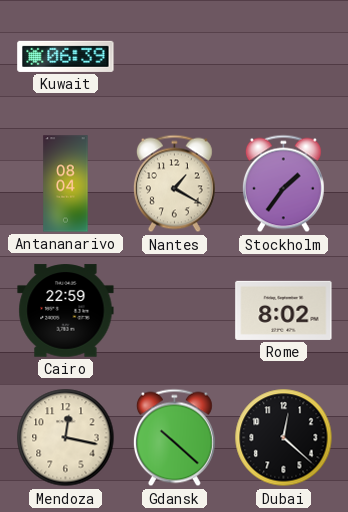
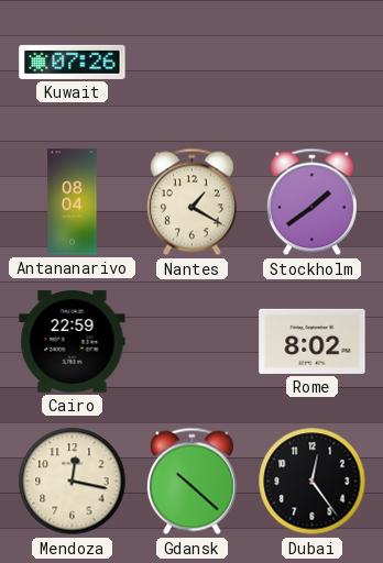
Kuwait: 06:39 -> 07:26
Stockholm: 1:36 -> 1:39
Dubai: 12:22 -> 12:24
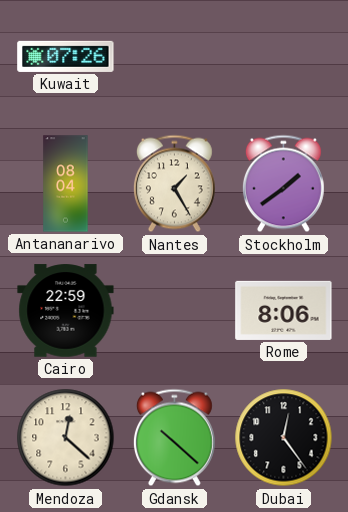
Nantes: 1:20 -> 1:25
Rome: 8:02 -> 8:06
Mendoza: 12:17 -> 12:22
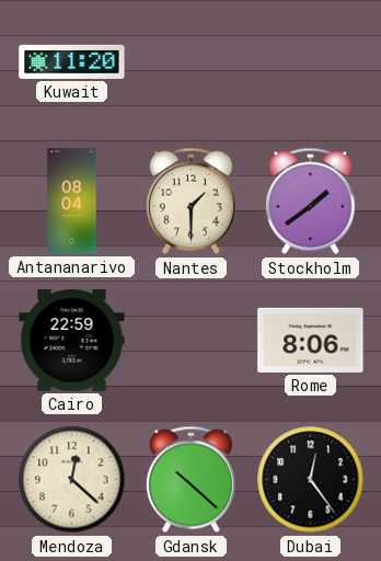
Kuwait: 07:26 -> 11:20
Nantes: 1:25 -> 1:30
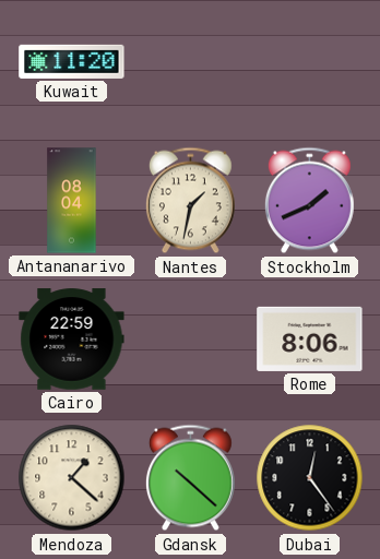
Nantes: 1:30 -> 1:32
Stockholm: 1:39 -> 1:41
Mendoza: 12:22 -> 1:22
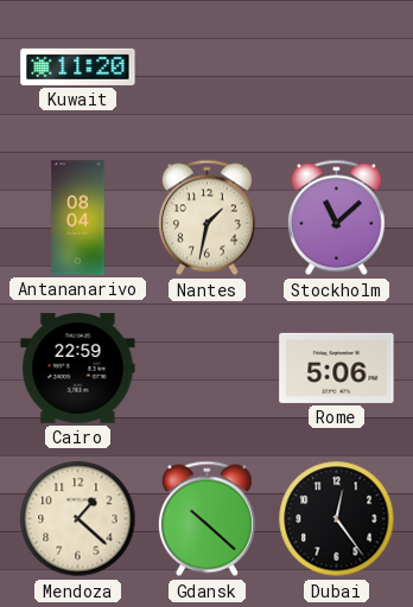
Stockholm: 1:41 -> 11:08
Rome: 8:06 -> 5:06
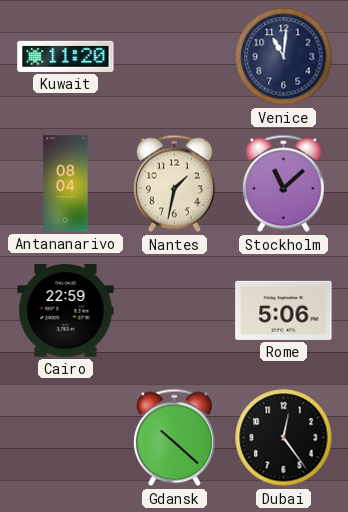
Venice: none -> 11:01
Mendoza: 1:22 -> none
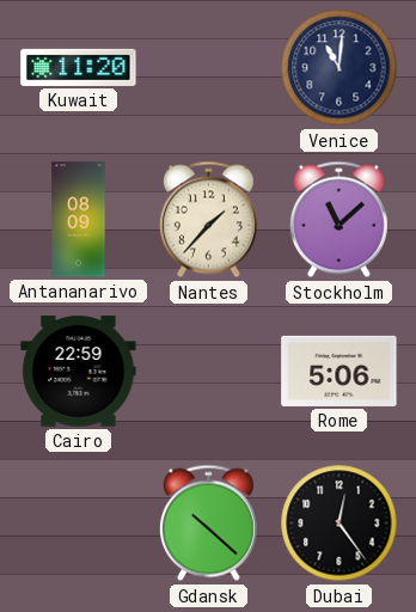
Antananarivo: 08:04 -> 08:09
Nantes: 1:32 -> 1:37
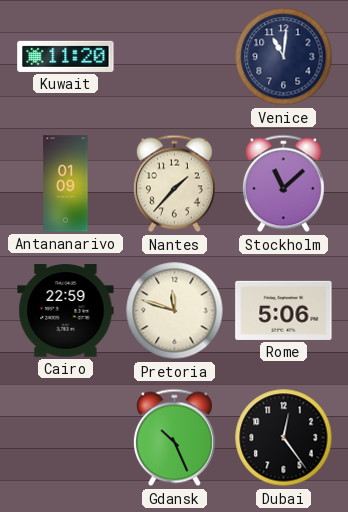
Antananarivo: 08:09 -> 01:09
Pretoria: none -> 11:48
Gdansk: 10:22 -> 10:26
